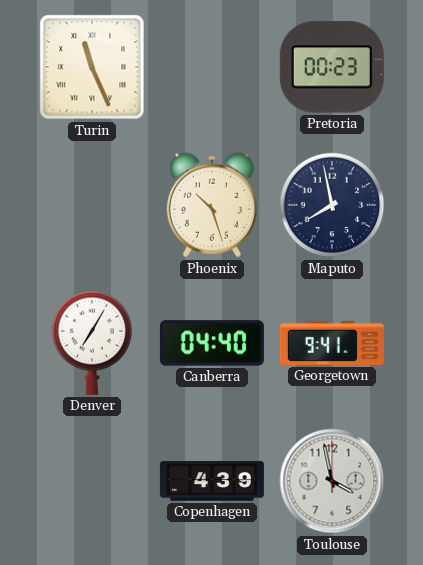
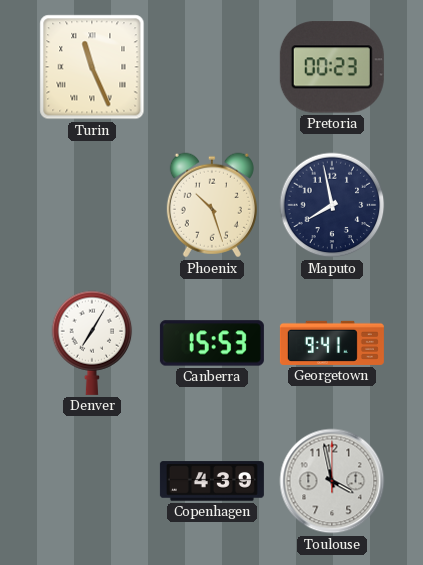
Canberra: 04:40 -> 15:53
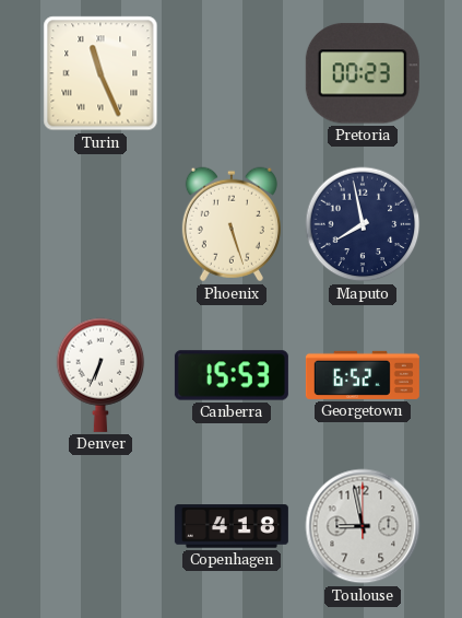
Phoenix: 10:27 -> 5:27
Denver: 7:05 -> 6:34
Georgetown: 9:41 -> 6:52
Copenhagen: 4:39 -> 4:18
Toulouse: 3:58 -> 8:58
